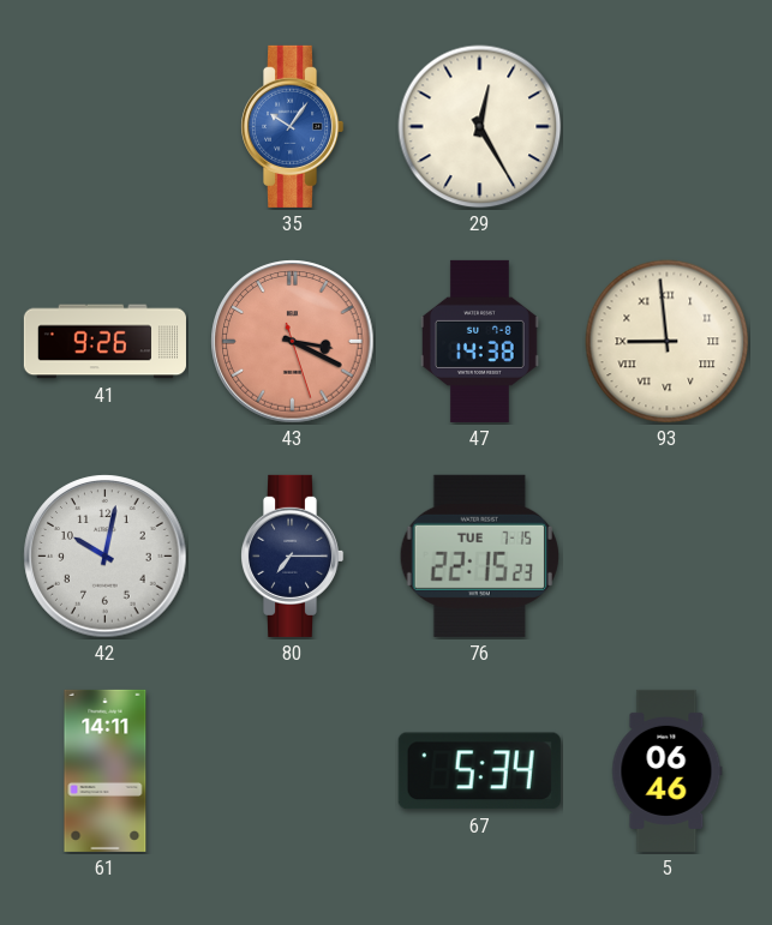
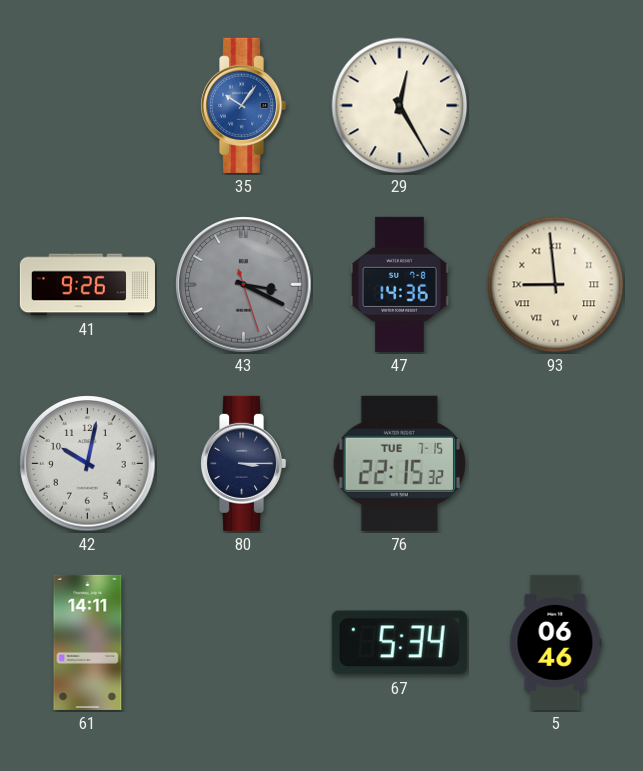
43 dial: salmon -> grey
47: 14:38 -> 14:36
80: 7:15 -> 3:15
76: 22:15:23 -> 22:15:32
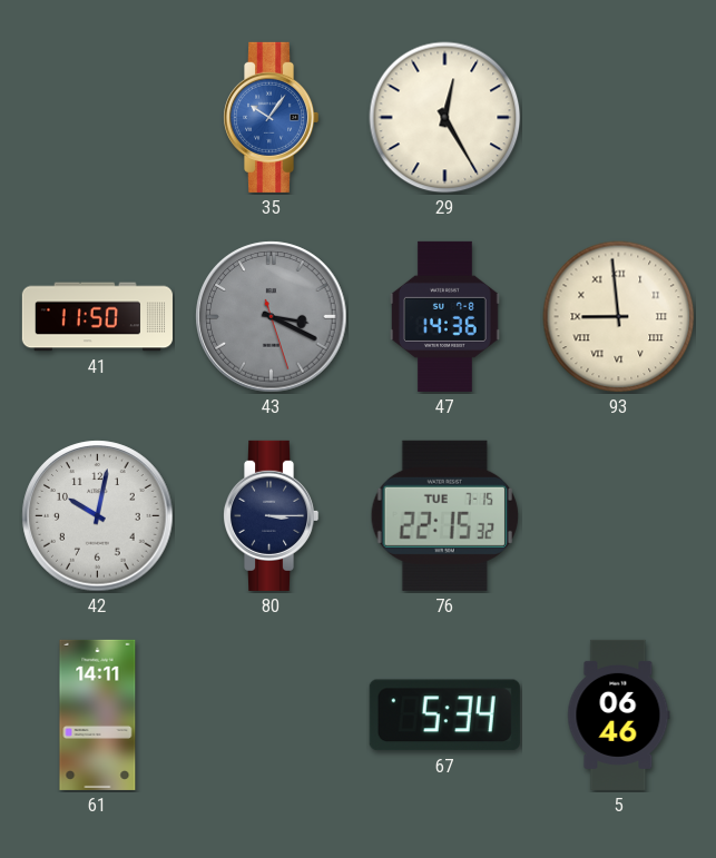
41: 9:26 -> 11:50
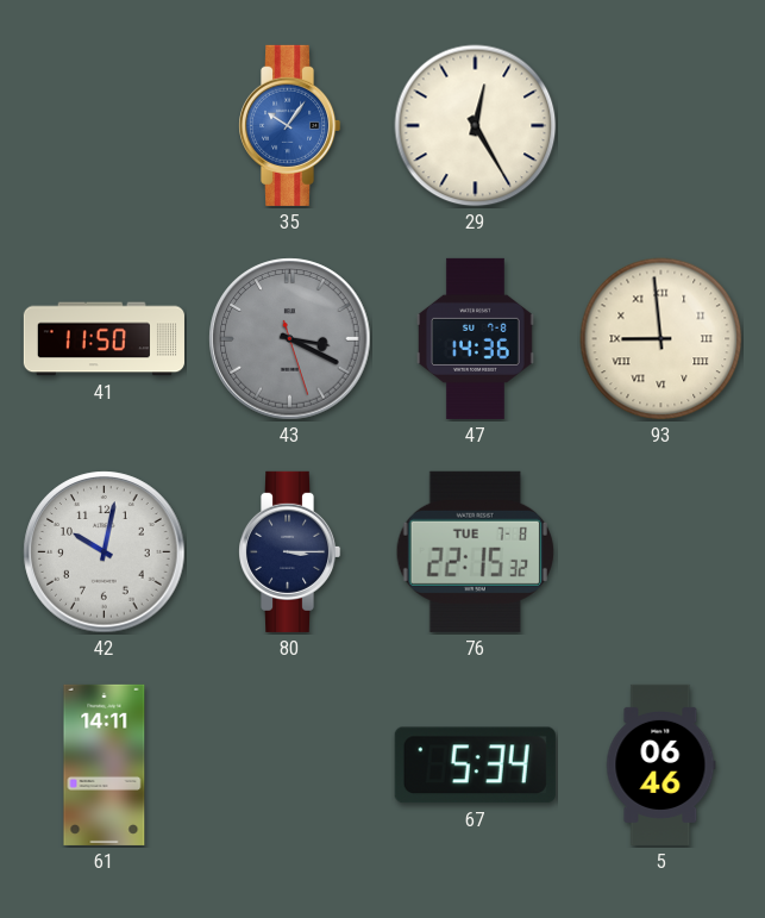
76 date: TUE 7-15 -> TUE 7-8
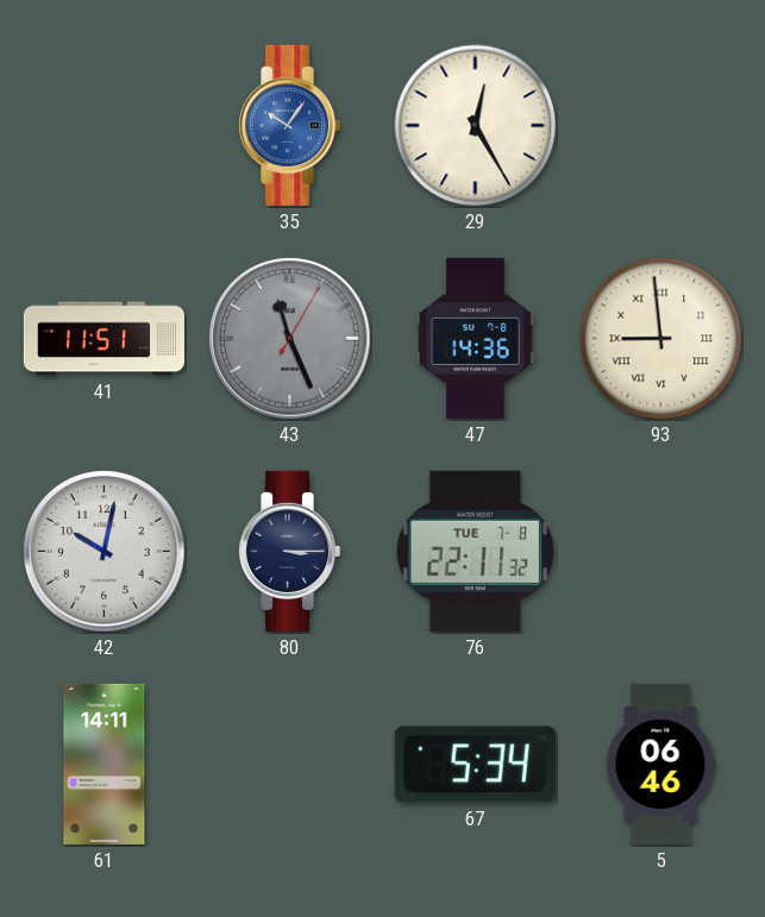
41: 11:50 -> 11:51
43: 3:19 -> 11:26
76: 22:15 -> 22:11
